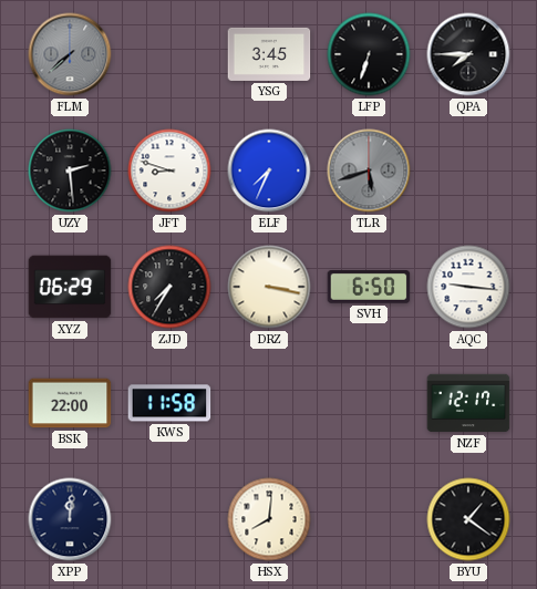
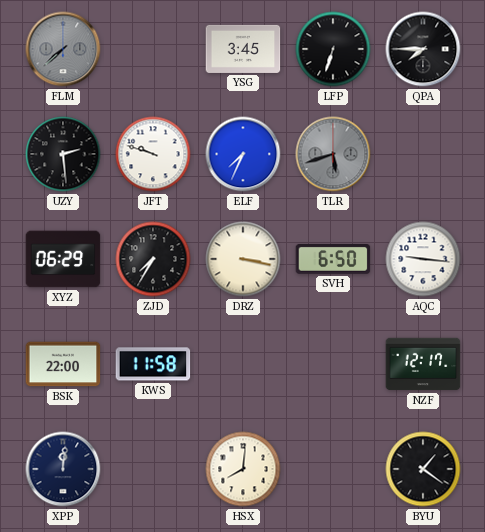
JFT: 8:48 -> 9:48
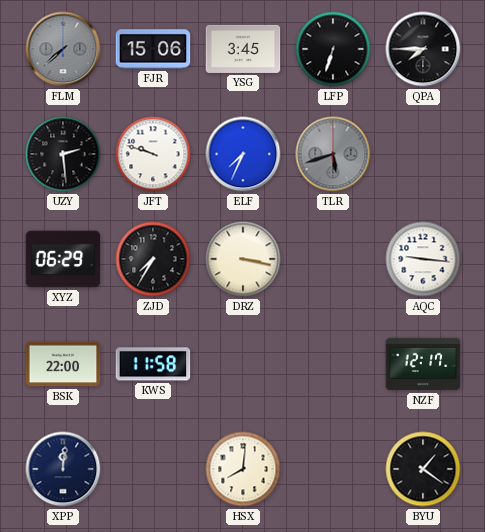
FJR: none -> 15:06
SVH: 6:50 -> none
